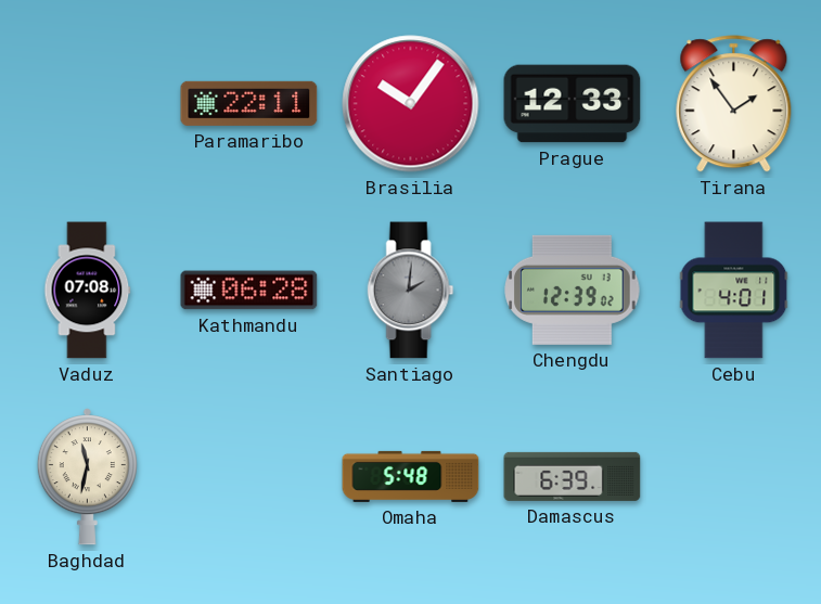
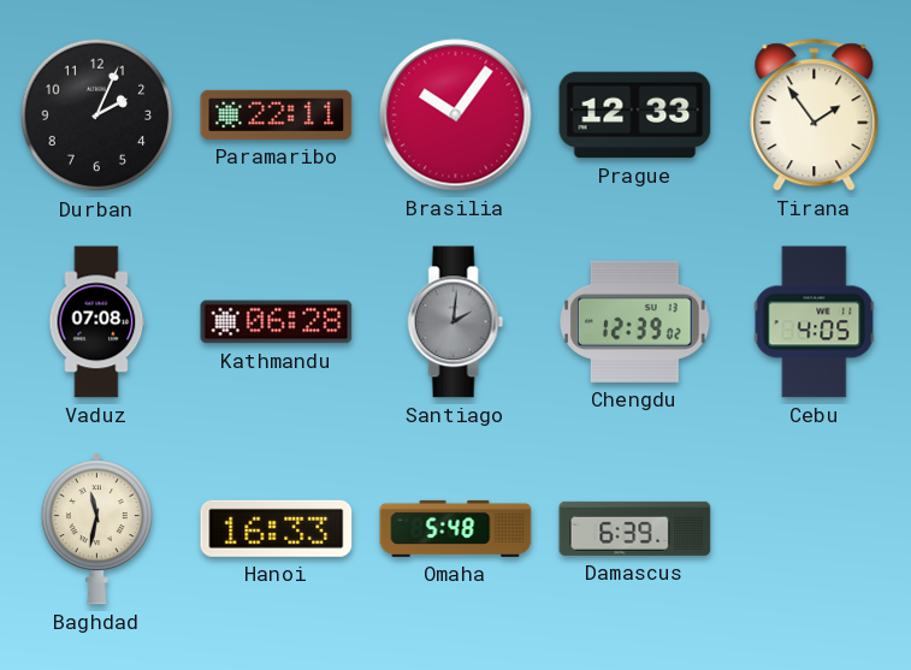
Durban: none -> 2:04
Cebu: 4:01 -> 4:05
Hanoi: none -> 16:33
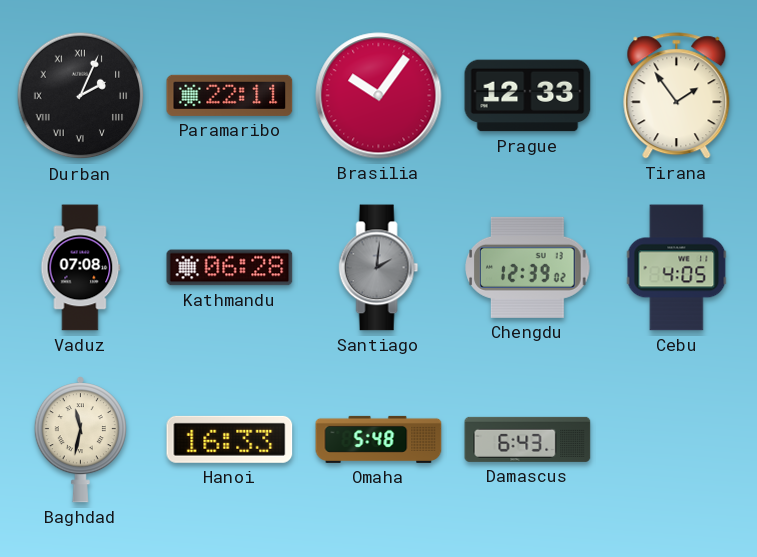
Durban numerals: Arabic -> Roman
Damascus: 6:39 -> 6:43
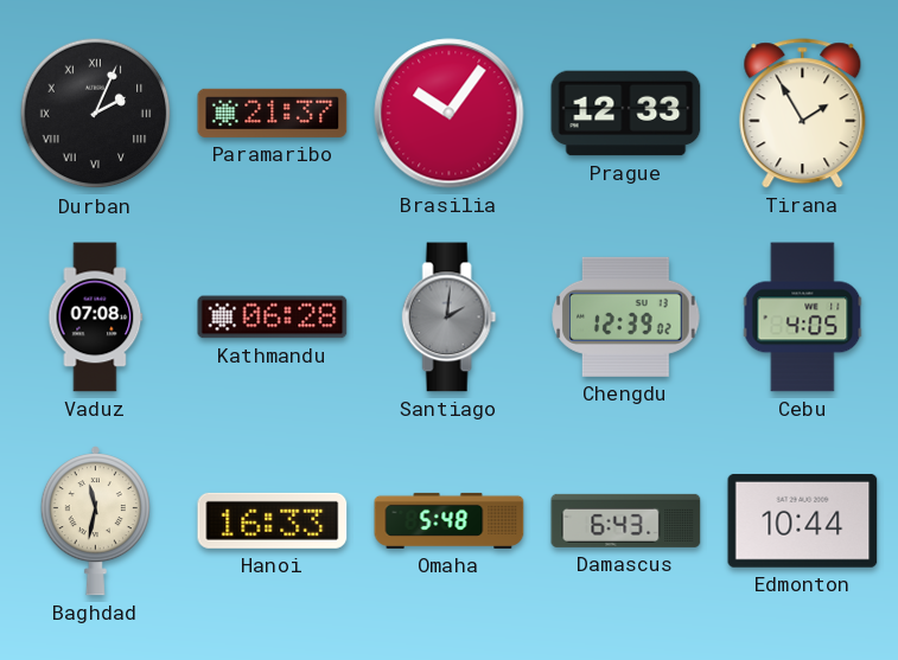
Paramaribo: 22:11 -> 21:37
Tirana: 1:54 -> 1:55
Edmonton: none -> 10:44
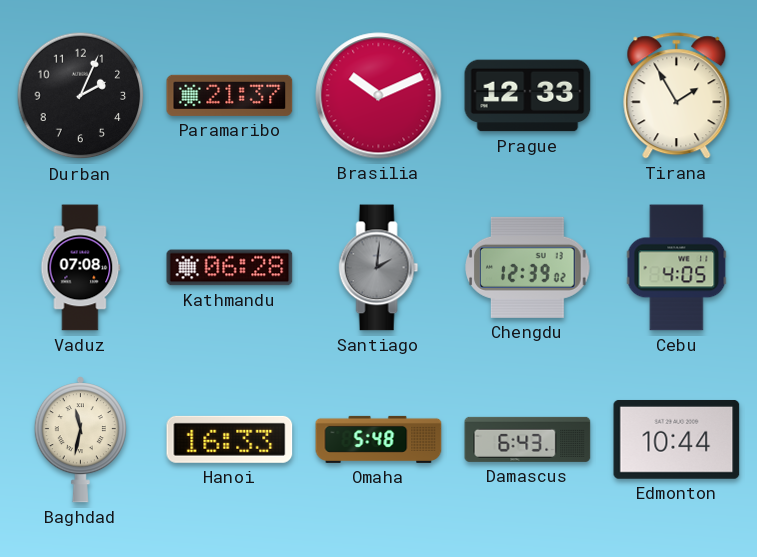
Durban numerals: Roman -> Arabic
Brasilia: 10:06 -> 10:11
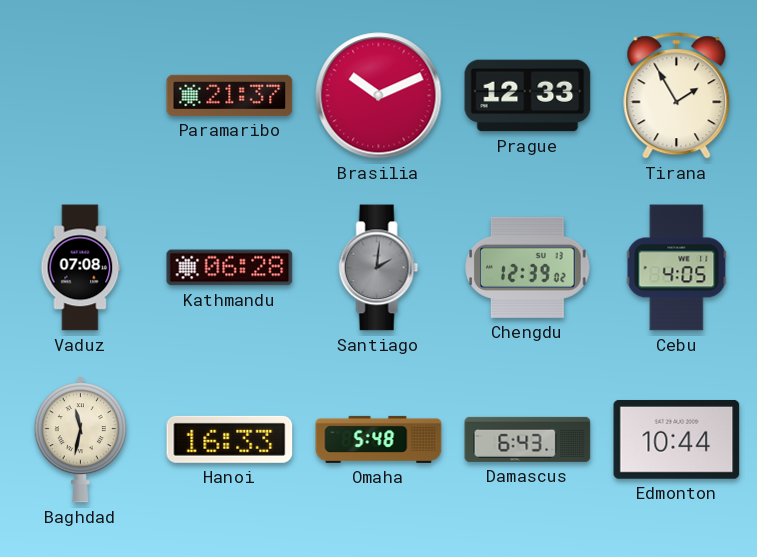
Durban: 2:04 -> none
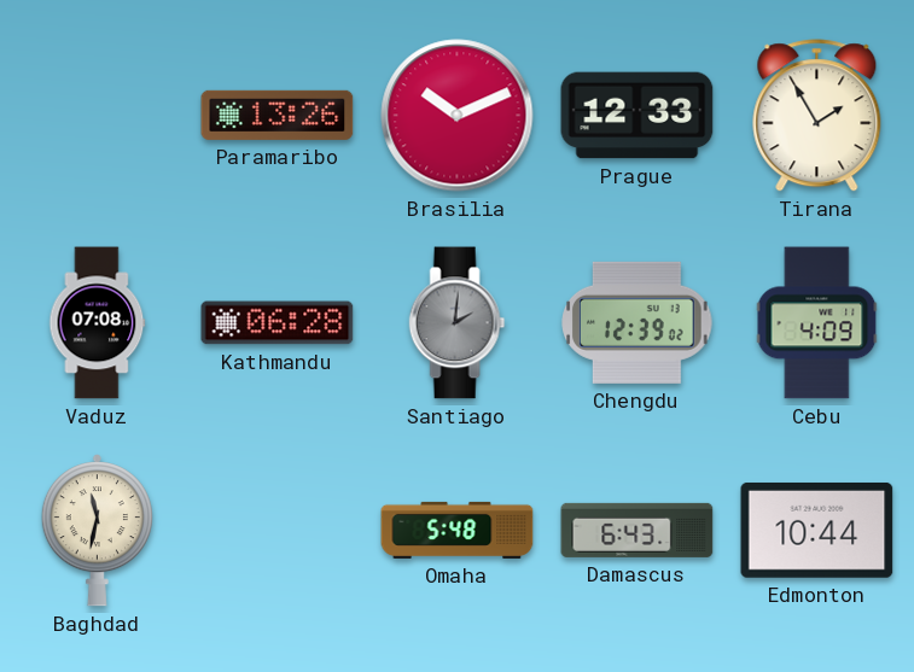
Paramaribo: 21:37 -> 13:26
Cebu: 4:05 -> 4:09
Hanoi: 16:33 -> none
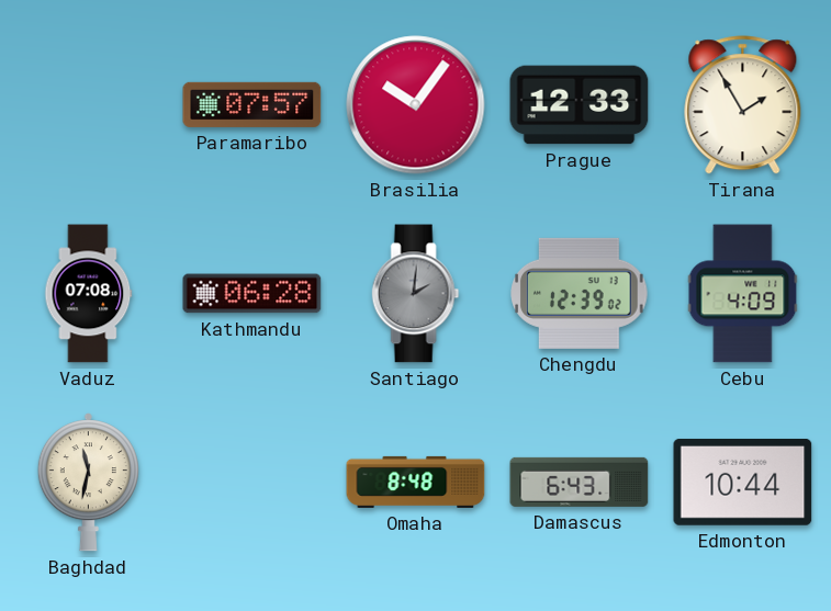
Paramaribo: 13:26 -> 07:57
Brasilia: 10:11 -> 10:06
Omaha: 5:48 -> 8:48
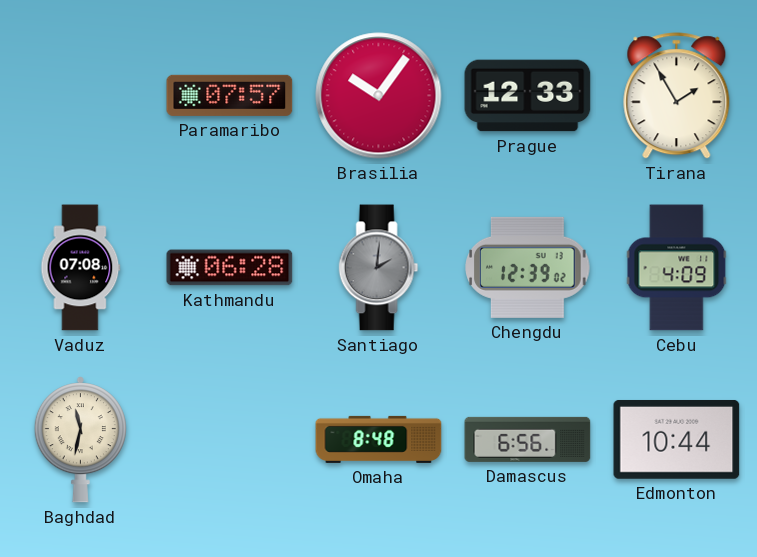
Damascus: 6:43 -> 6:56
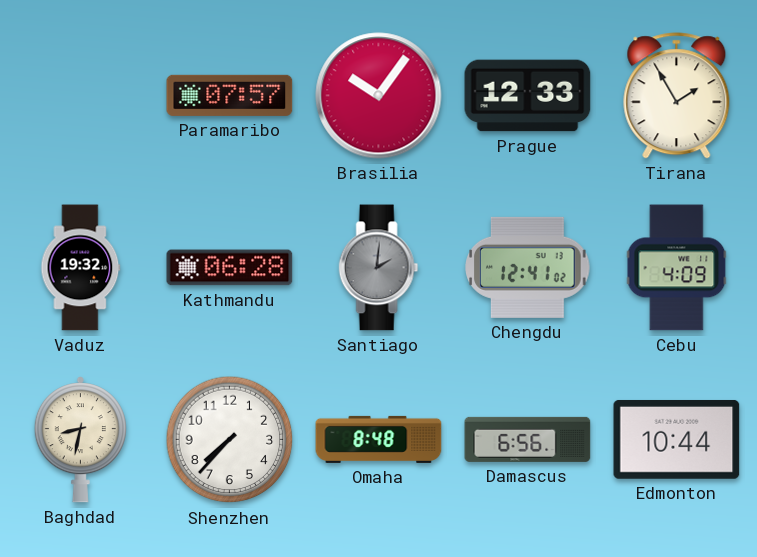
Vaduz: 07:08 -> 19:32
Chengdu: 12:39 -> 12:41
Baghdad: 11:32 -> 8:32
Shenzhen: none -> 7:37
